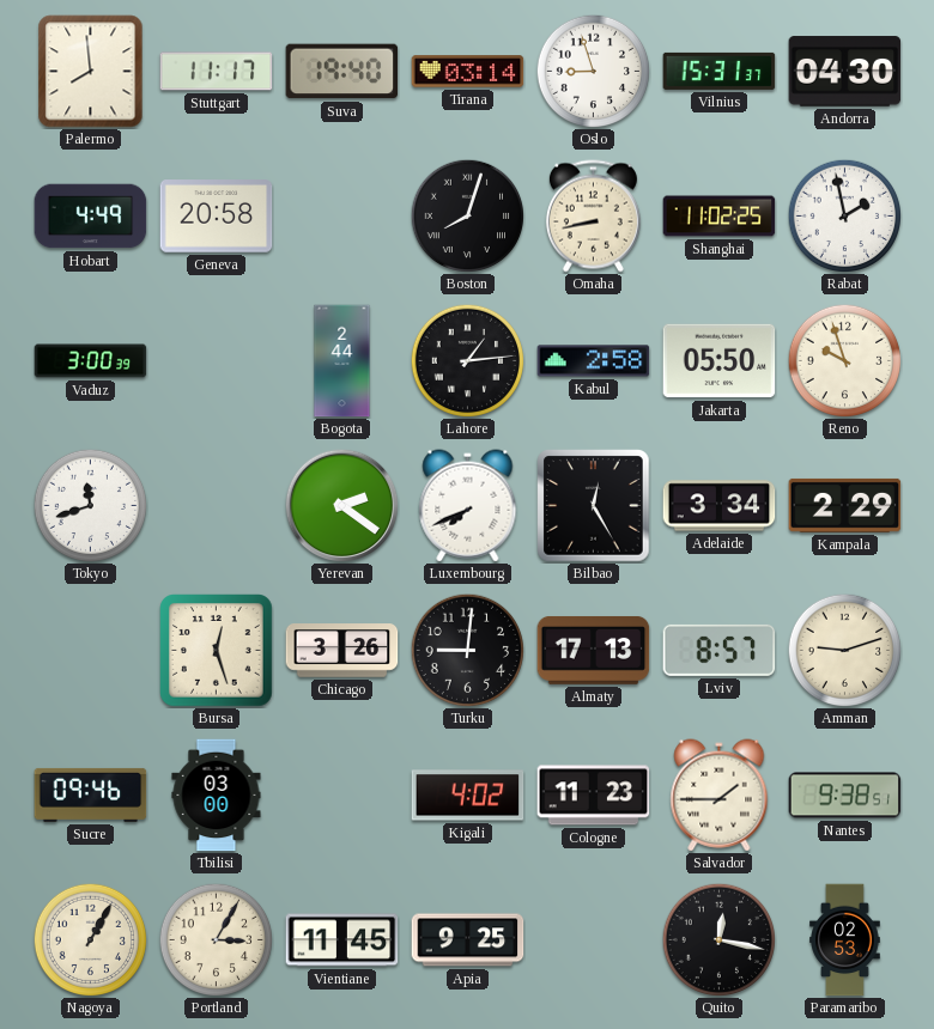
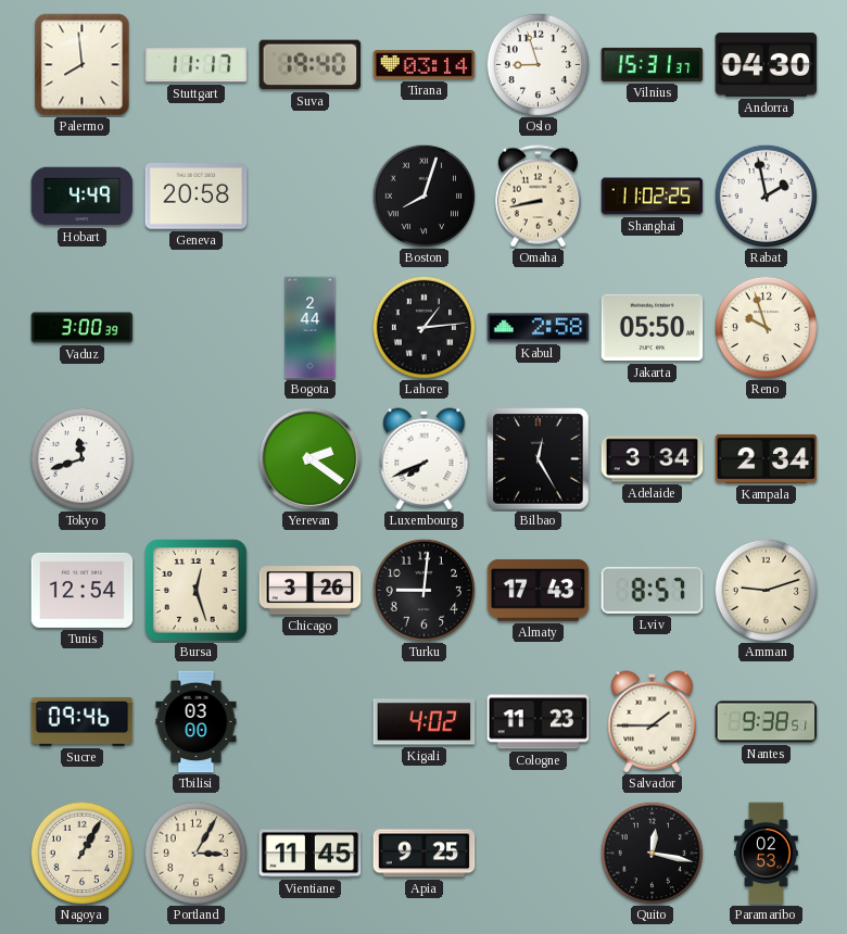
Kampala: 2:29 -> 2:34
Tunis: none -> 12:54
Almaty: 17:13 -> 17:43
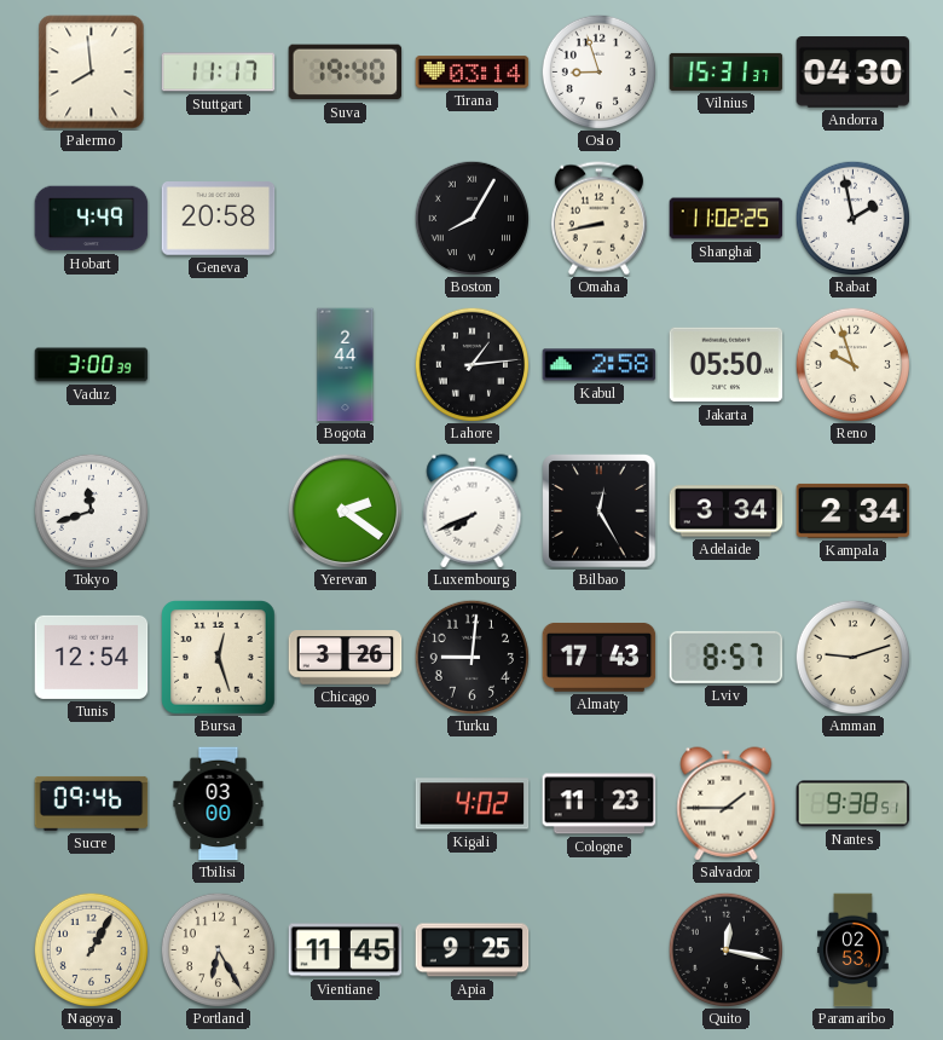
Boston: 8:03 -> 8:05
Portland: 3:05 -> 6:25
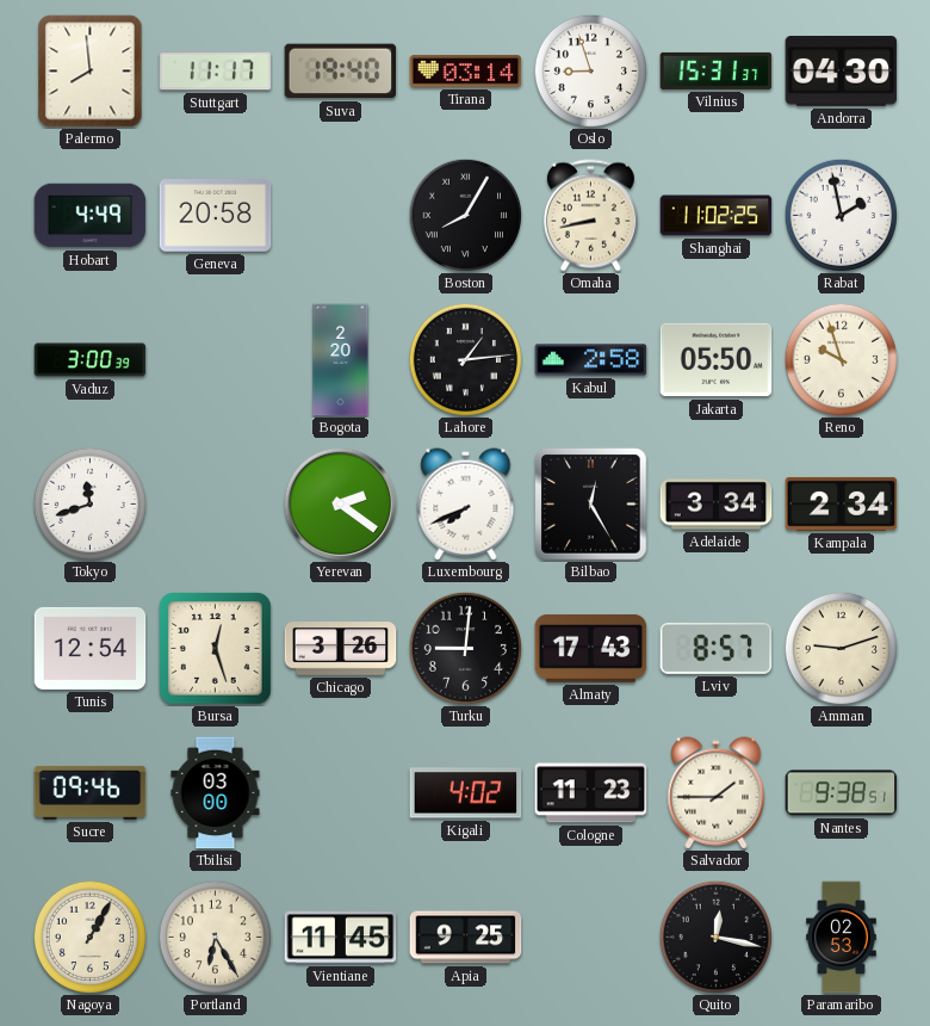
Bogota: 2:44 -> 2:20
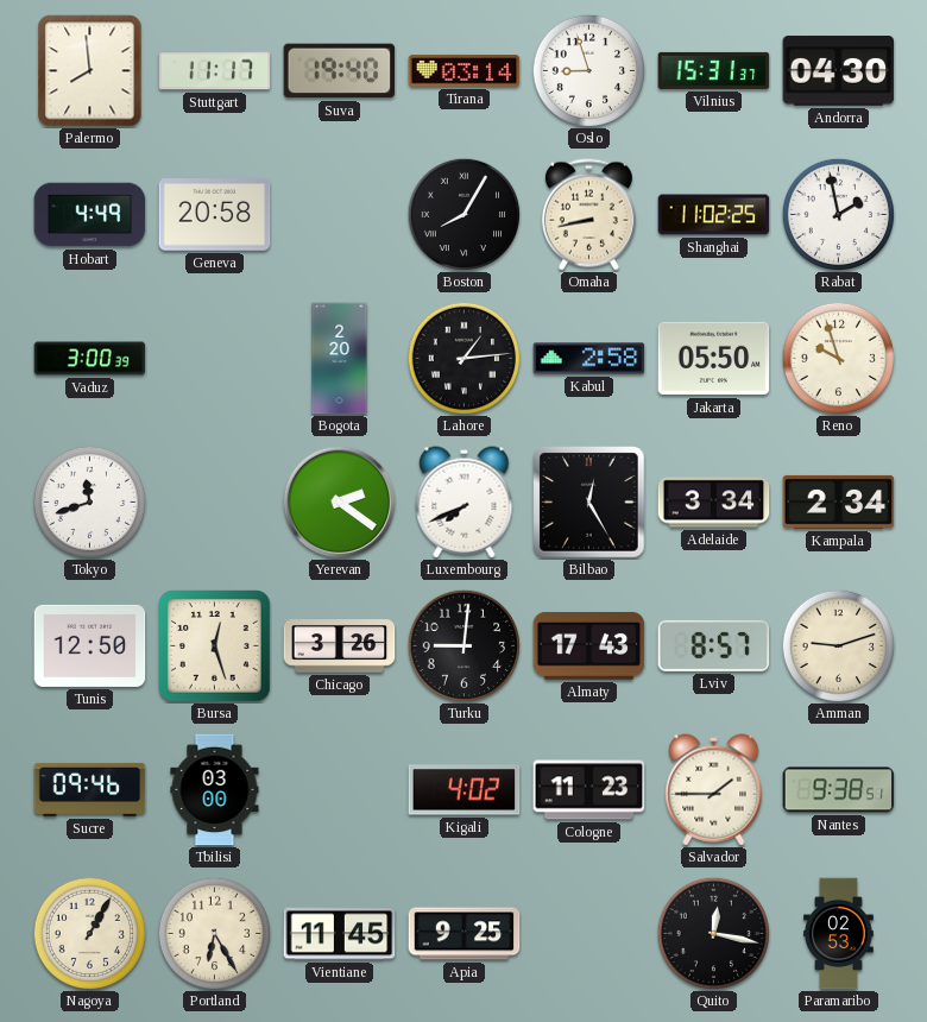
Tunis: 12:54 -> 12:50
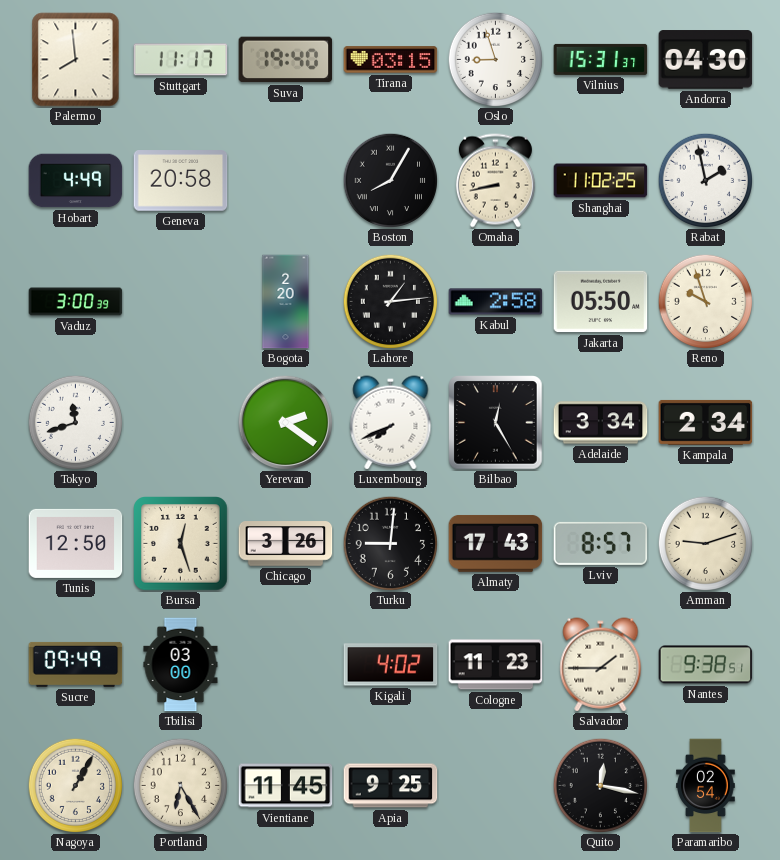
Tirana: 03:14 -> 03:15
Sucre: 09:46 -> 09:49
Paramaribo: 02:53 -> 02:54
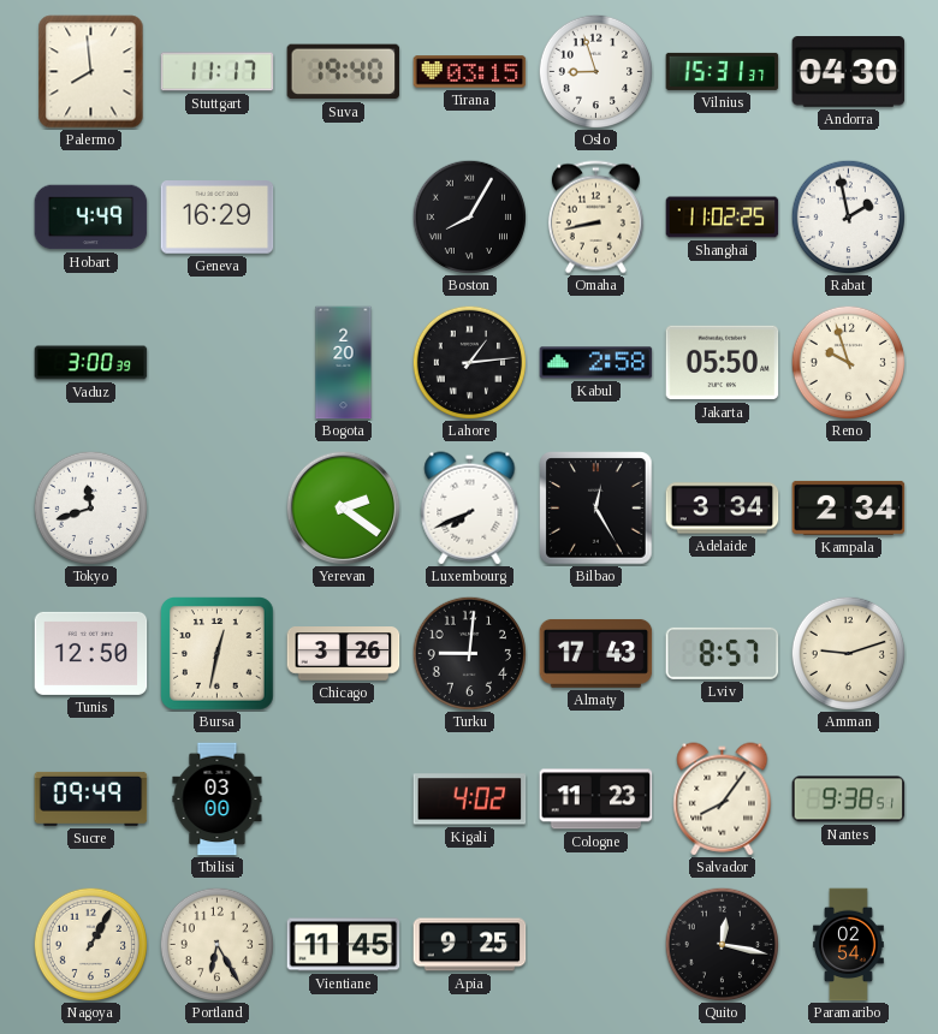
Geneva: 20:58 -> 16:29
Bursa: 12:27 -> 12:32
Salvador: 1:45 -> 8:06
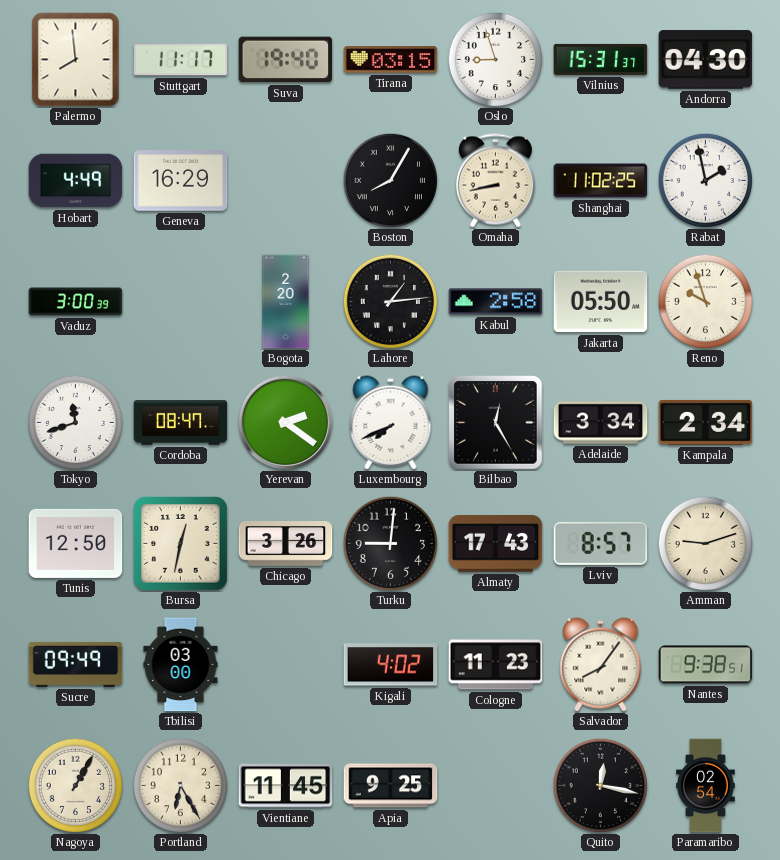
Cordoba: none -> 08:47
